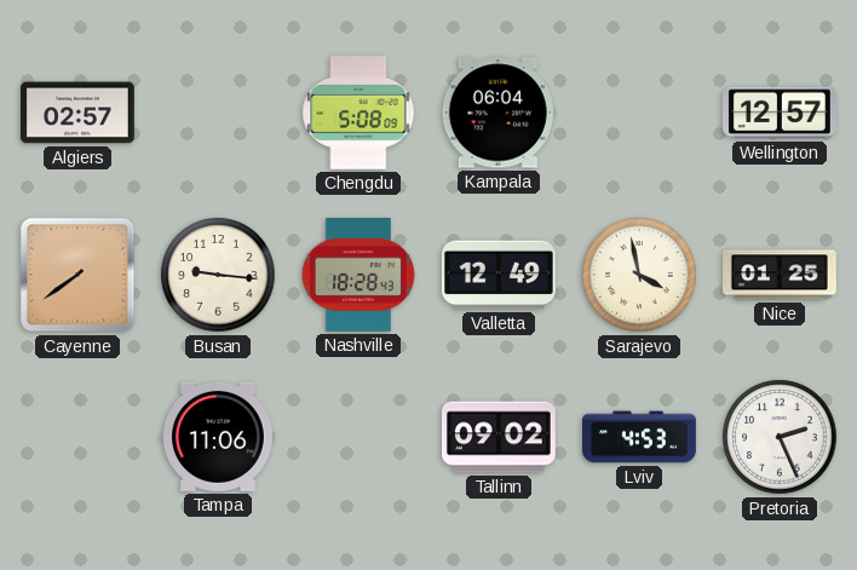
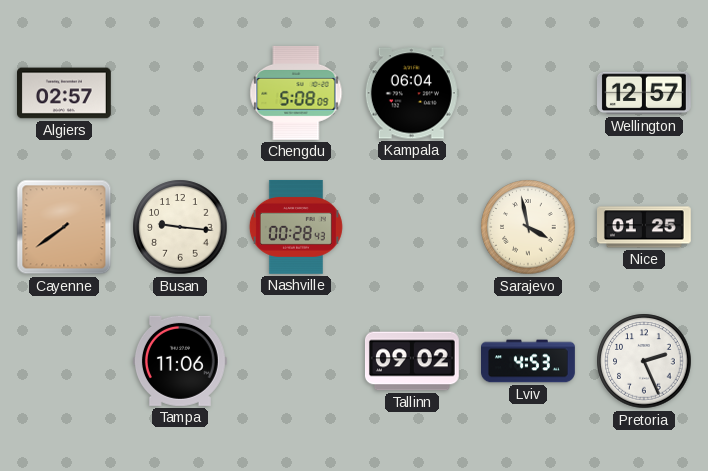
Nashville: 18:28 -> 00:28
Valletta: 12:49 -> none
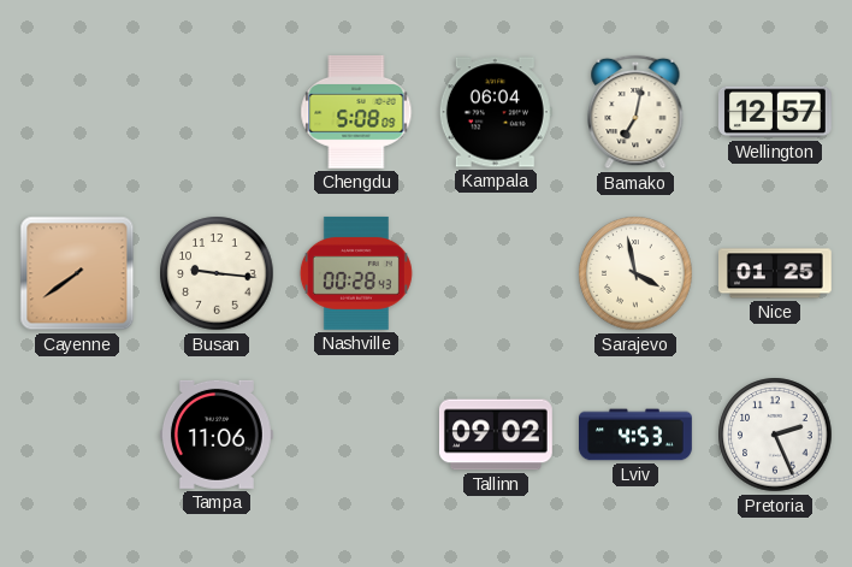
Algiers: 02:57 -> none
Bamako: none -> 7:02
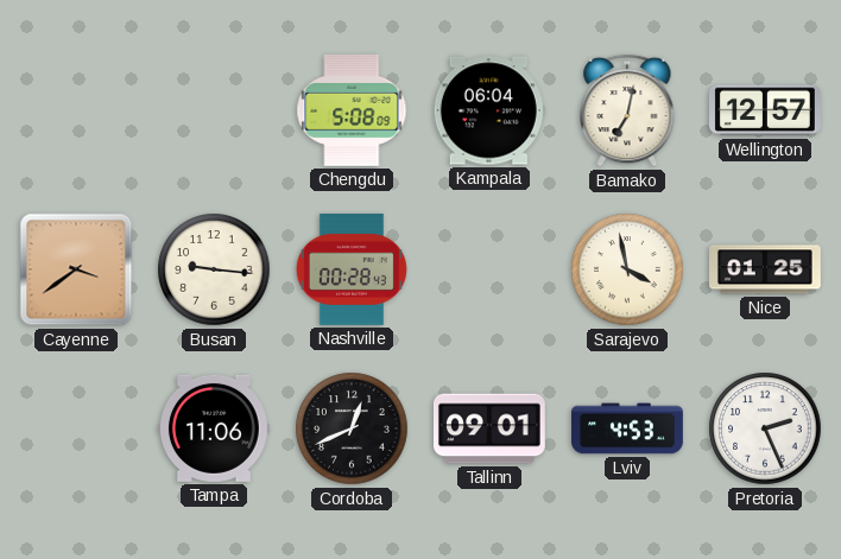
Cayenne: 7:39 -> 3:39
Cordoba: none -> 12:41
Tallinn: 09:02 -> 09:01
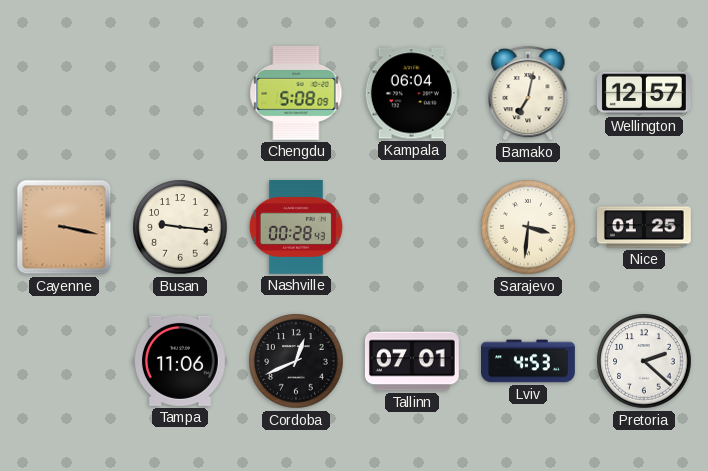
Cayenne: 3:39 -> 3:17
Sarajevo: 3:58 -> 3:31
Tallinn: 09:01 -> 07:01
Pretoria: 2:26 -> 2:22
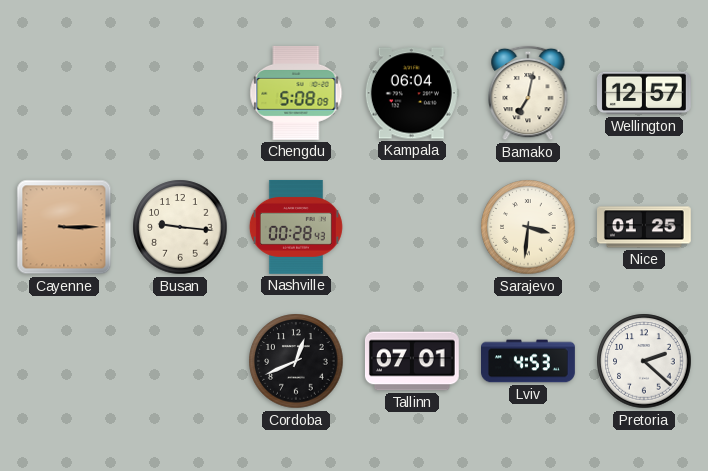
Cayenne: 3:17 -> 3:15
Tampa: 11:06 -> none
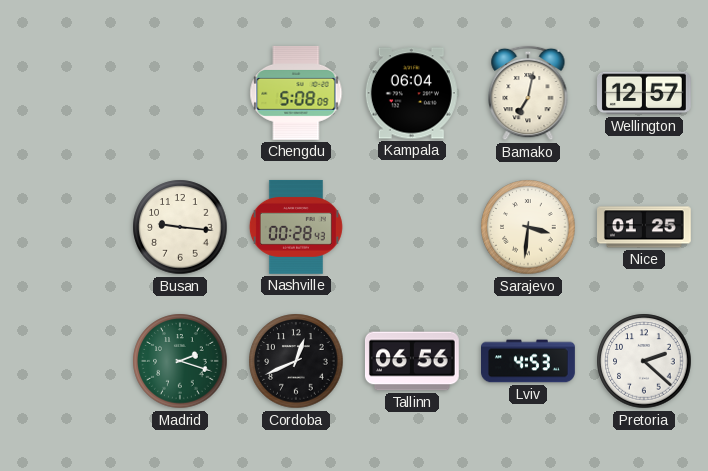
Cayenne: 3:15 -> none
Madrid: none -> 2:18
Tallinn: 07:01 -> 06:56
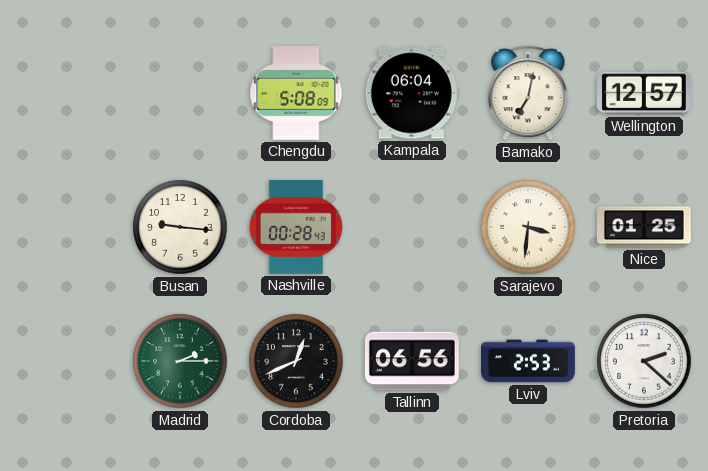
Madrid: 2:18 -> 2:15
Lviv: 4:53 -> 2:53
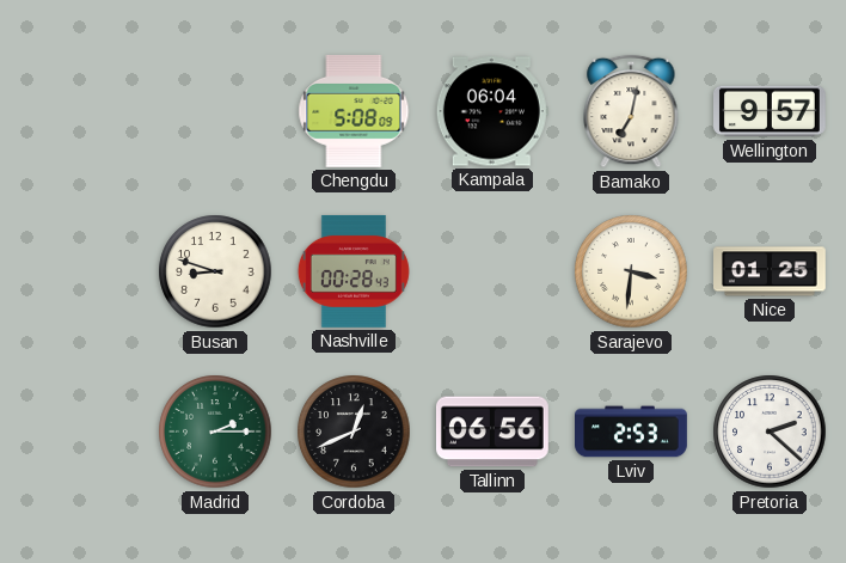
Wellington: 12:57 -> 9:57
Busan: 9:16 -> 8:48
